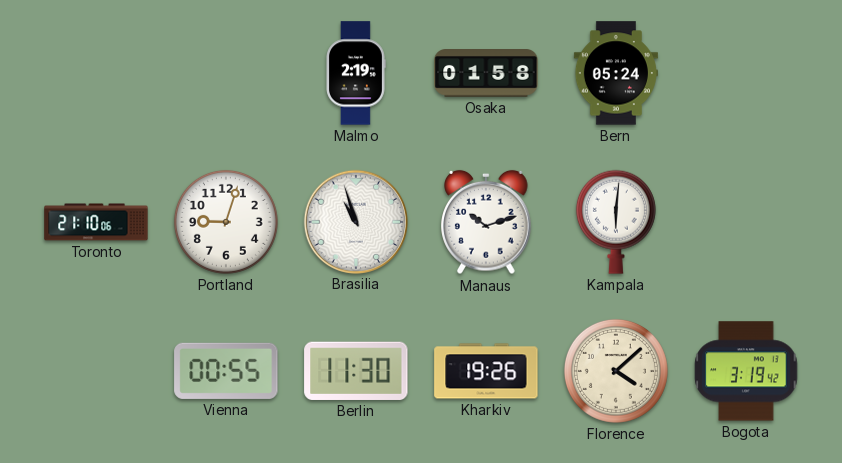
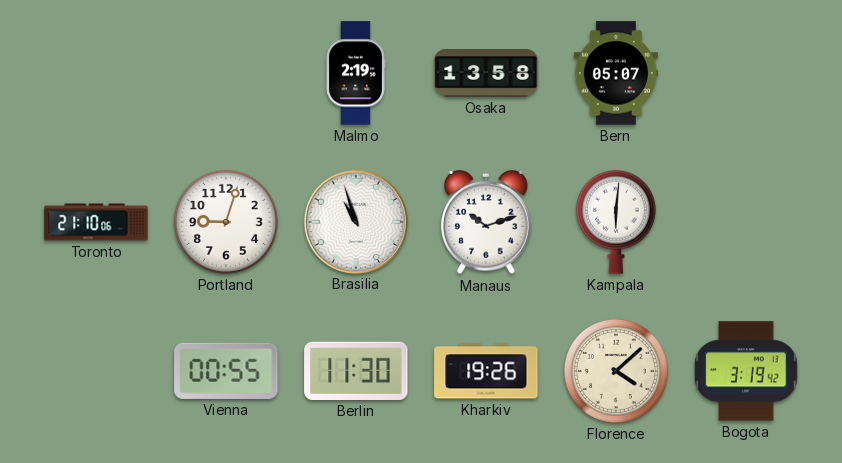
Osaka: 01:58 -> 13:58
Bern: 05:24 -> 05:07
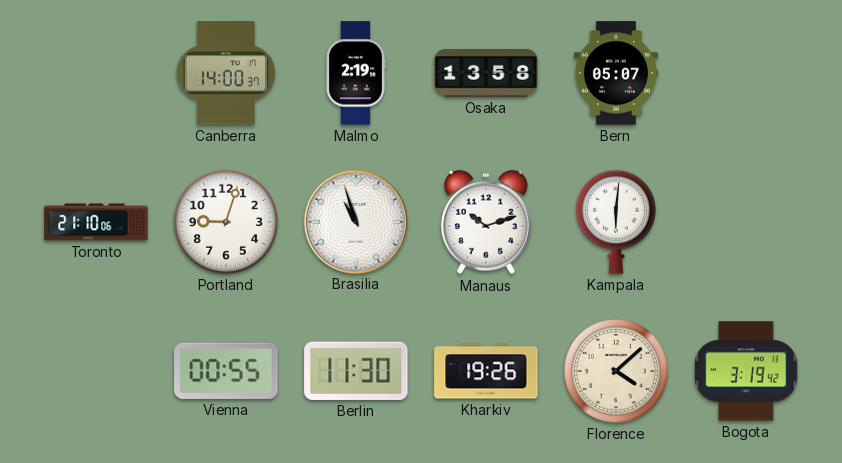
Canberra: none -> 14:00
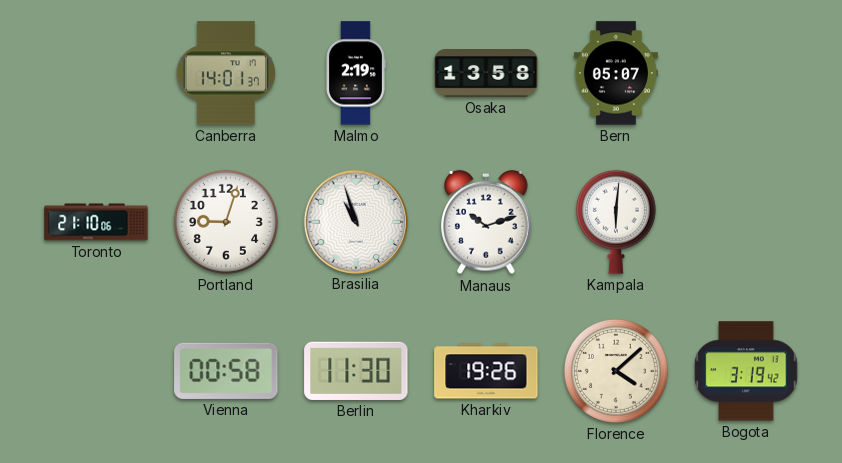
Canberra: 14:00 -> 14:01
Vienna: 00:55 -> 00:58
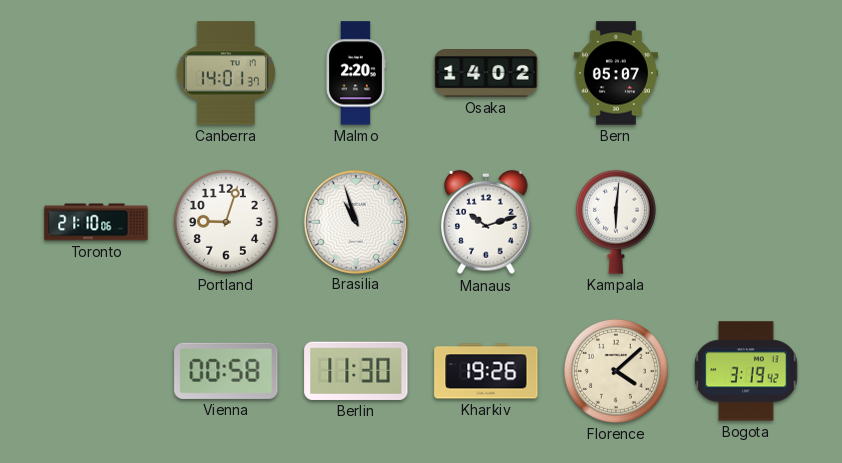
Malmo: 2:19 -> 2:20
Osaka: 13:58 -> 14:02
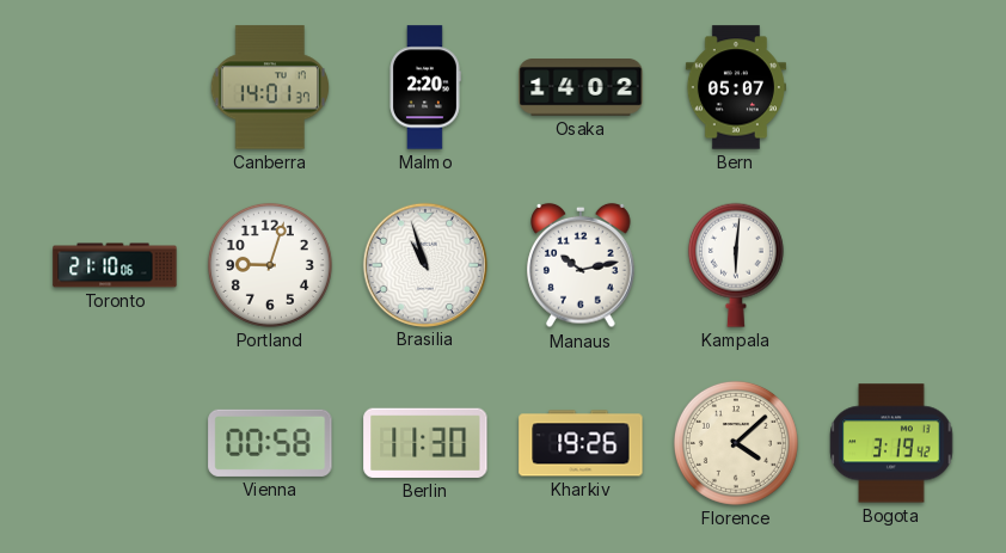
Manaus: 10:12 -> 10:13
